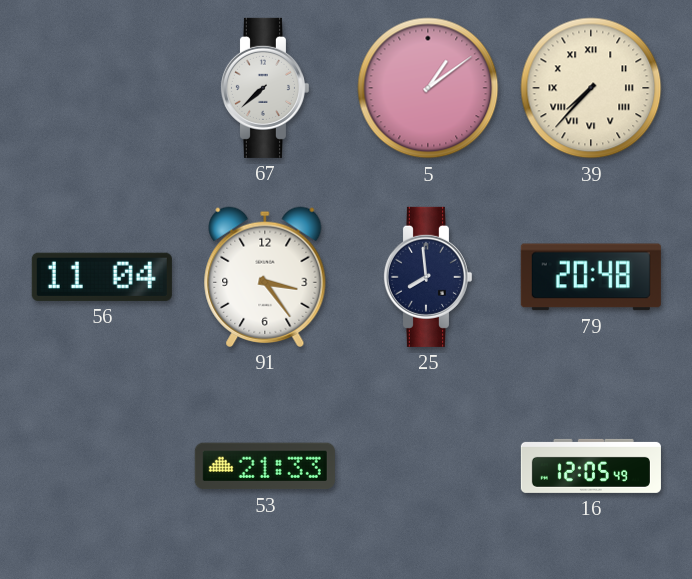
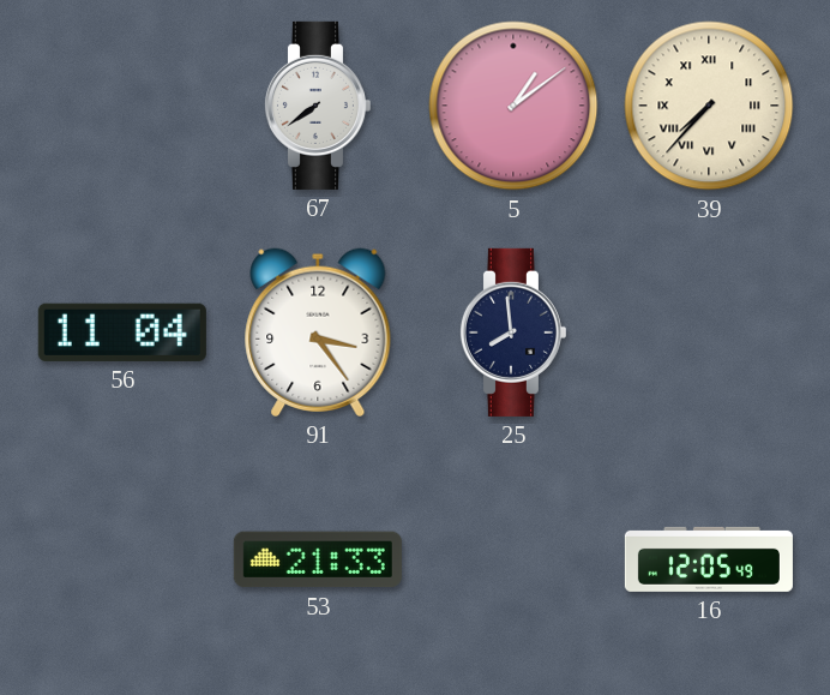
67: 7:38 -> 7:39
79: 20:48 -> none
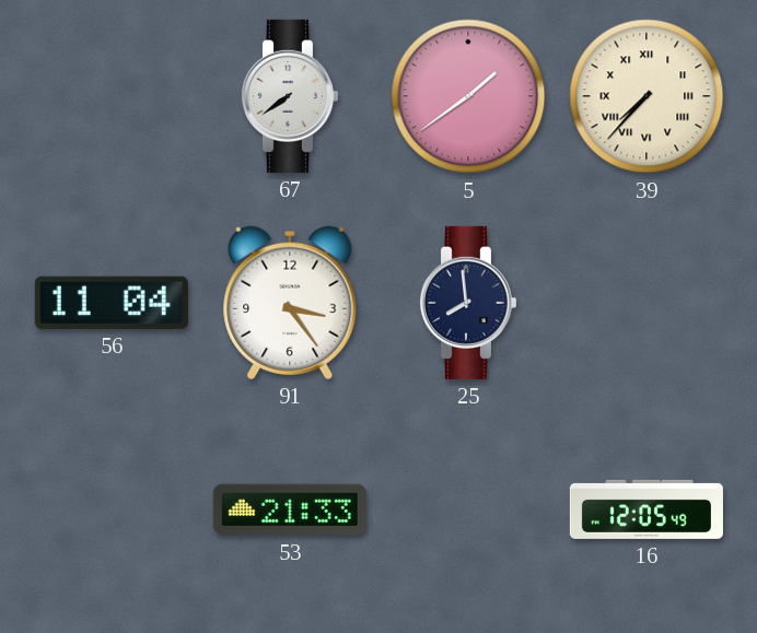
5: 1:09 -> 1:39
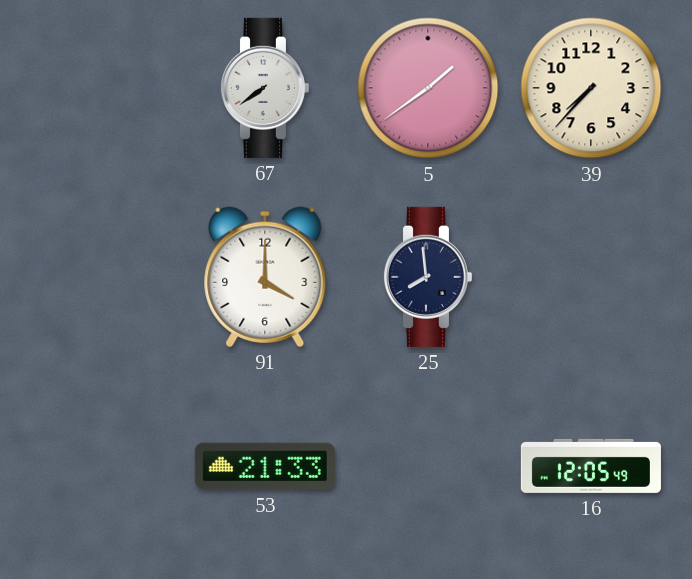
39 numerals: Roman -> Arabic
56: 11:04 -> none
91: 3:24 -> 4:00
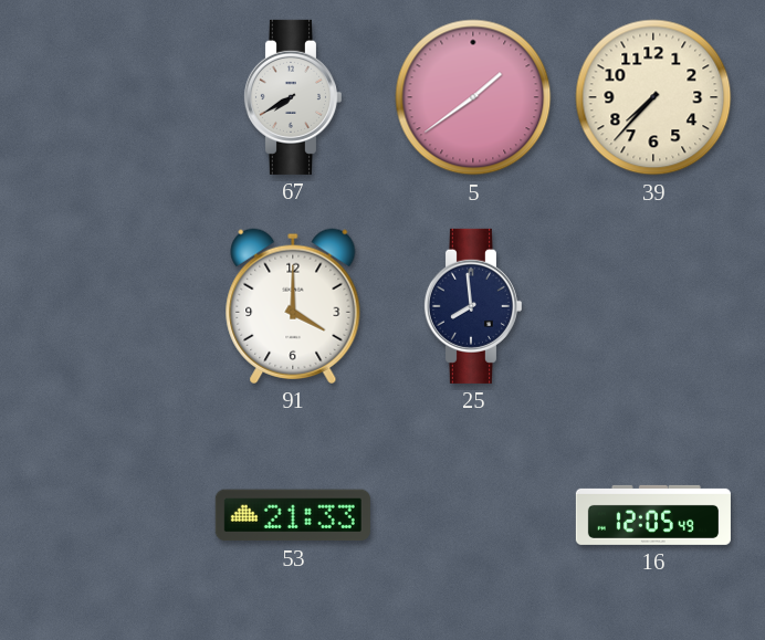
67: 7:39 -> 7:40
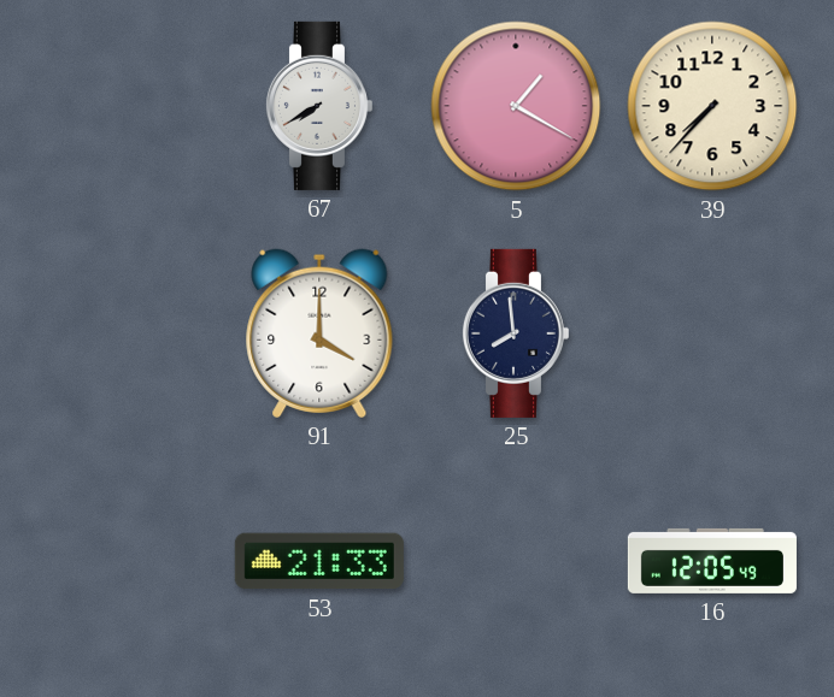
5: 1:39 -> 1:20
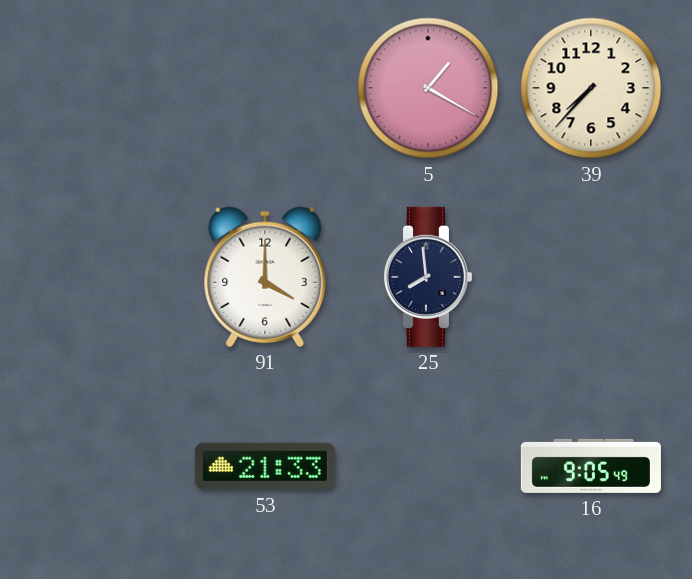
67: 7:40 -> none
16: 12:05 -> 9:05
